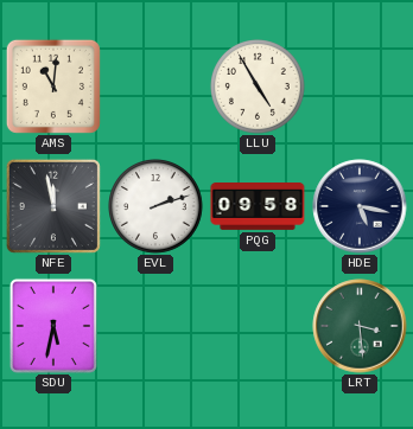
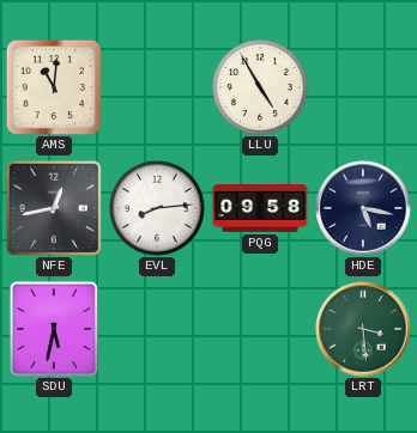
NFE: 11:58 -> 12:43
EVL: 2:12 -> 8:14
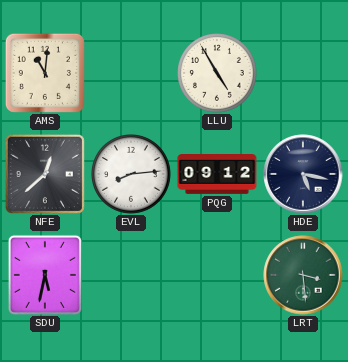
NFE: 12:43 -> 12:38
PQG: 09:58 -> 09:12
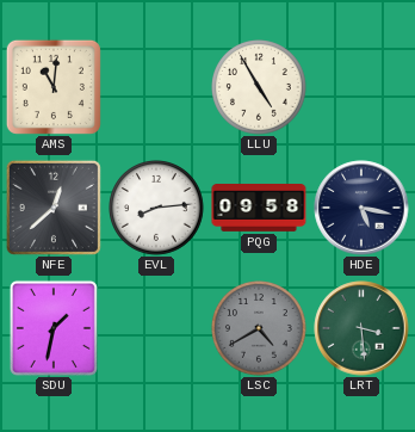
PQG: 09:12 -> 09:58
SDU: 5:32 -> 1:32
LSC: none -> 4:40
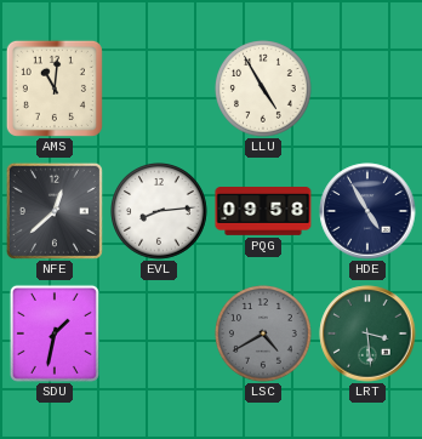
HDE: 5:17 -> 4:55
